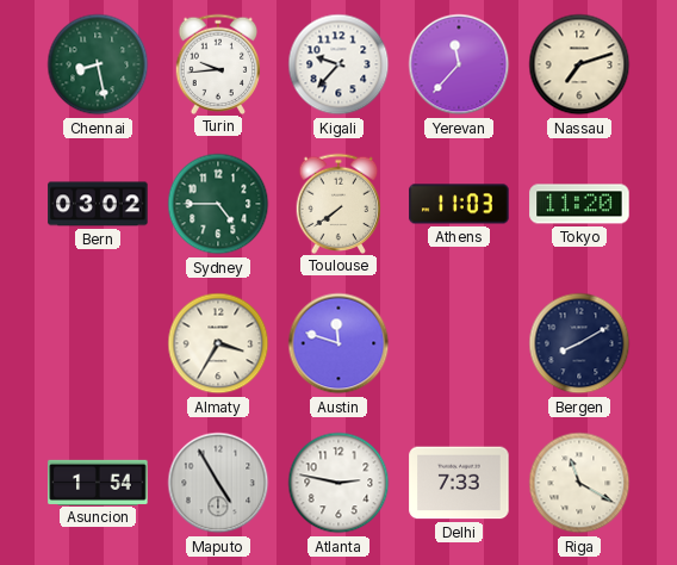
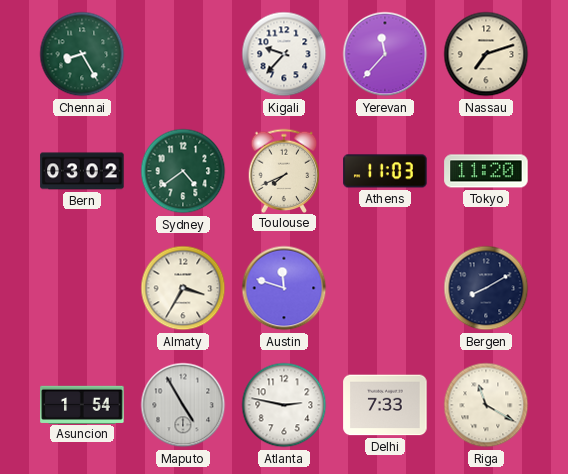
Chennai: 8:28 -> 8:25
Turin: 9:44 -> none
Sydney: 4:45 -> 4:39
Toulouse: 7:39 -> 7:41
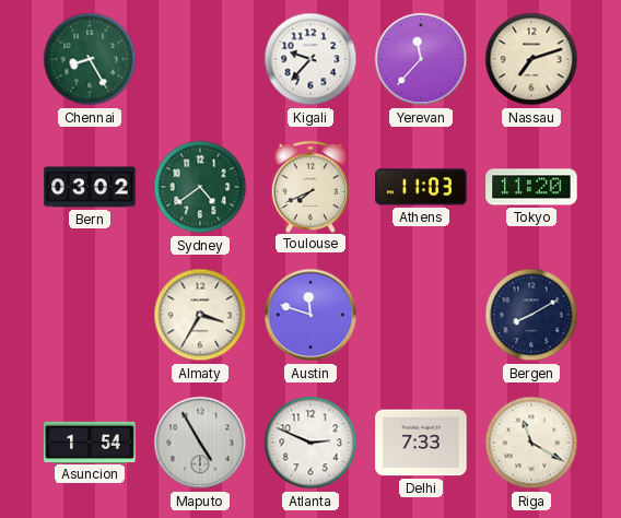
Atlanta: 2:47 -> 2:49
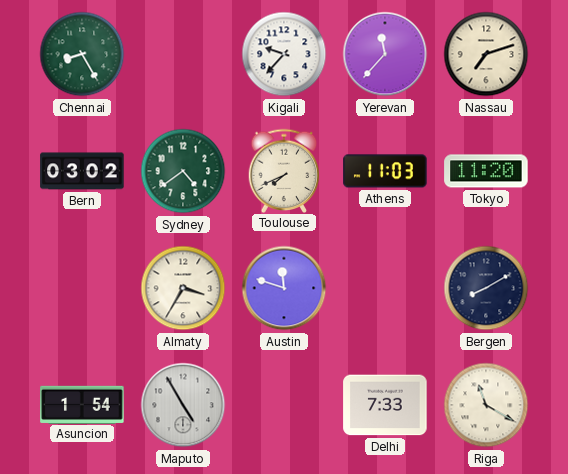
Atlanta: 2:49 -> none
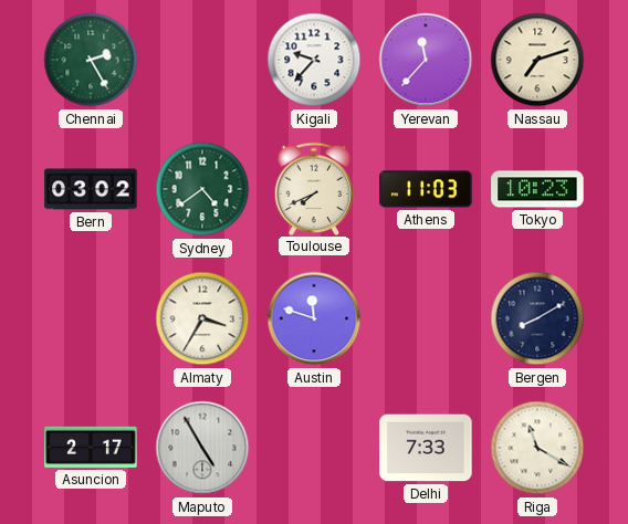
Chennai: 8:25 -> 2:25
Tokyo: 11:20 -> 10:23
Asuncion: 1:54 -> 2:17
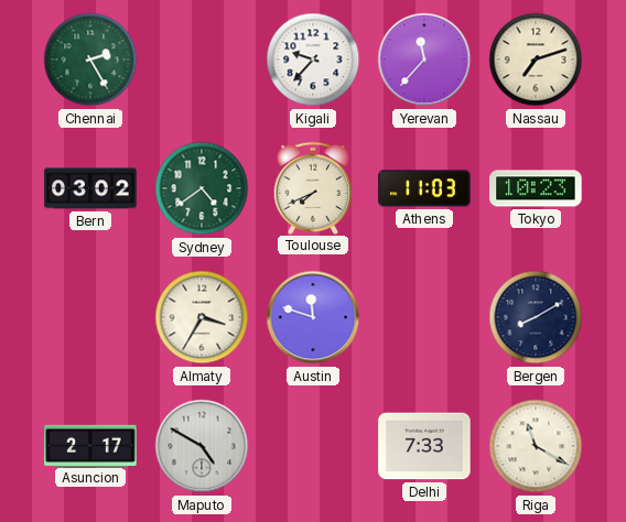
Maputo: 4:55 -> 4:50
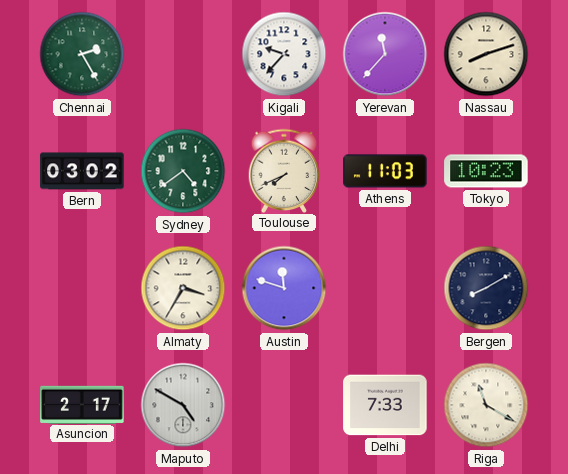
Nassau: 7:12 -> 8:12
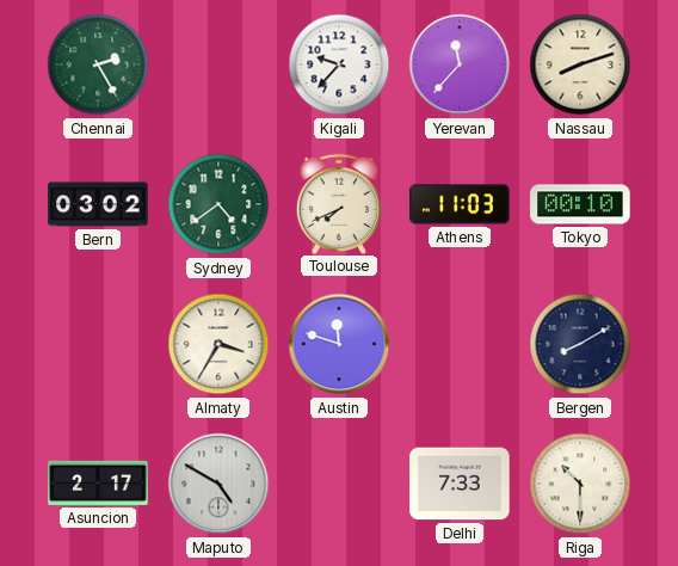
Tokyo: 10:23 -> 00:10
Riga: 11:20 -> 10:30
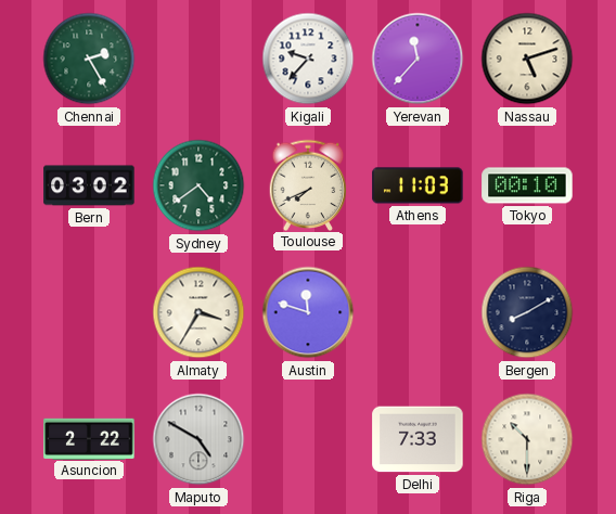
Nassau: 8:12 -> 5:12
Asuncion: 2:17 -> 2:22
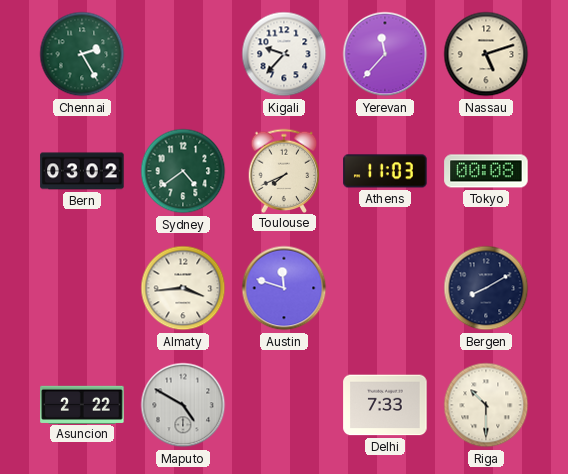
Tokyo: 00:10 -> 00:08
Almaty: 3:35 -> 3:44
